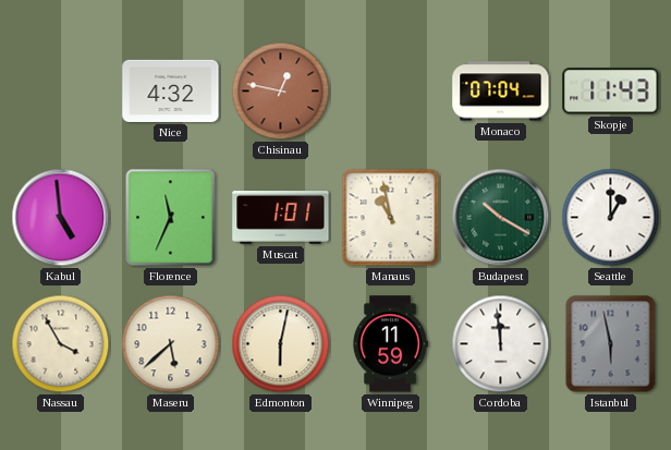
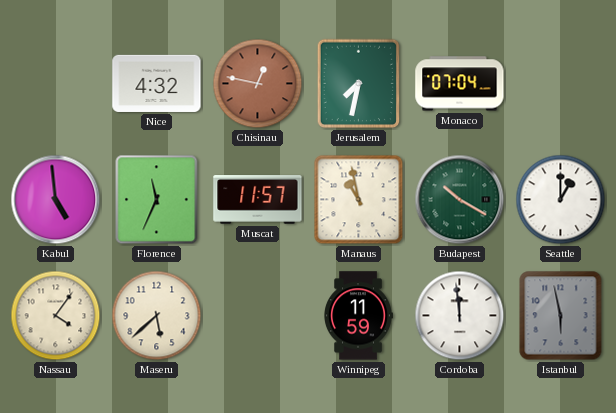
Jerusalem: none -> 7:32
Skopje: 11:43 -> none
Muscat: 1:01 -> 11:57
Nassau: 3:55 -> 4:06
Edmonton: 6:02 -> none
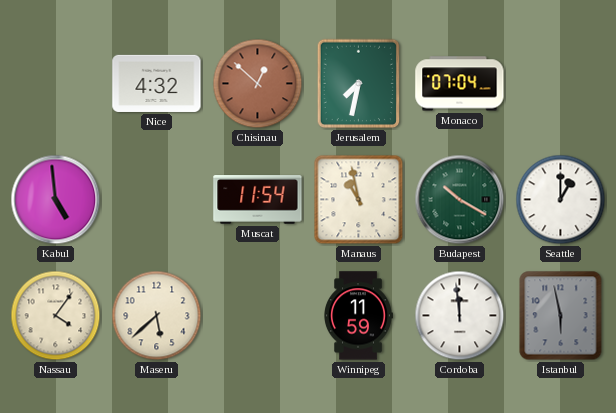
Chisinau: 12:47 -> 12:52
Florence: 11:34 -> none
Muscat: 11:57 -> 11:54
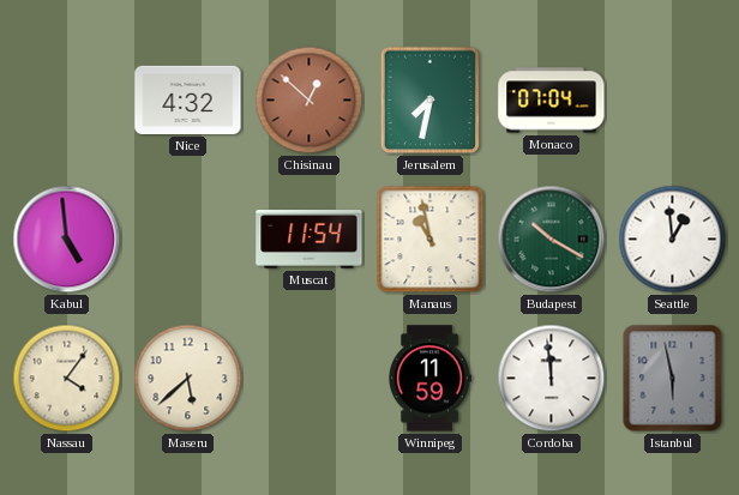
Seattle: 1:00 -> 12:59
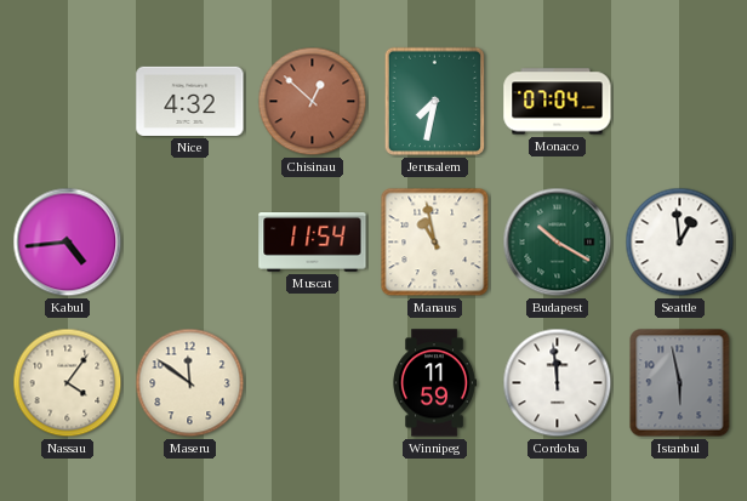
Kabul: 4:59 -> 4:44
Maseru: 5:38 -> 11:51
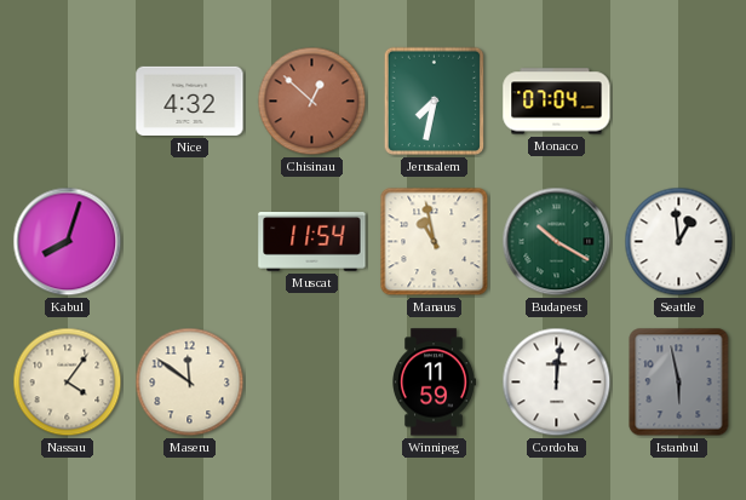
Kabul: 4:44 -> 8:03
Cordoba: 11:59 -> 12:01
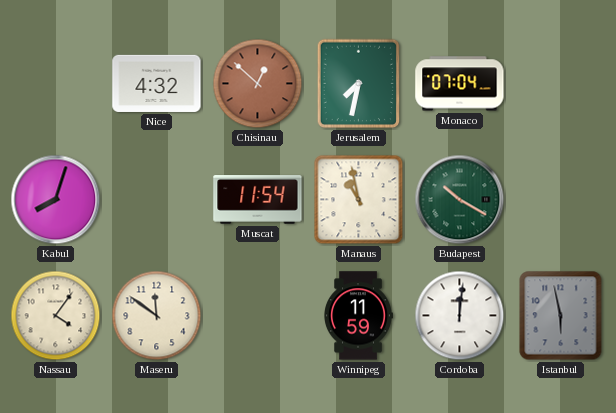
Seattle: 12:59 -> none
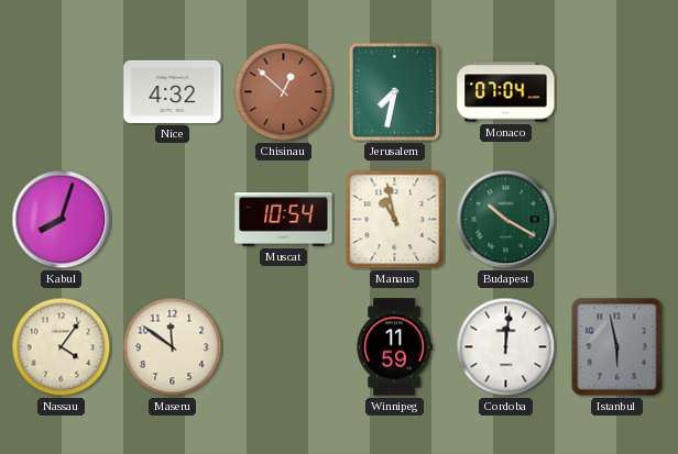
Muscat: 11:54 -> 10:54
